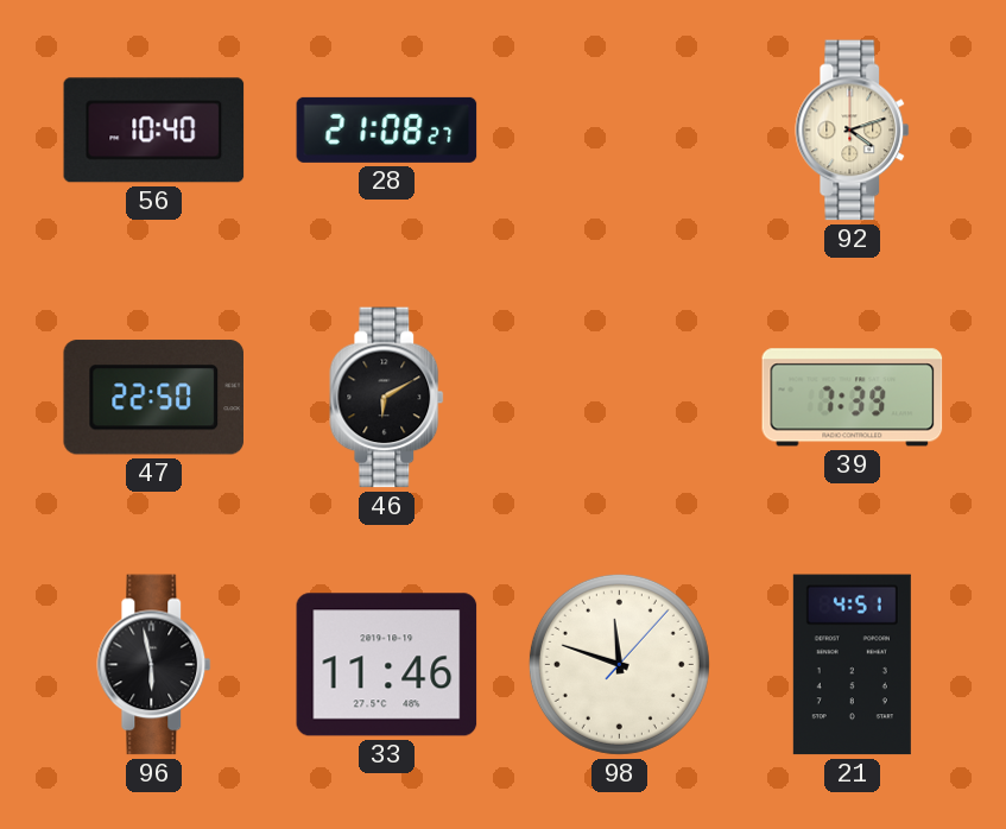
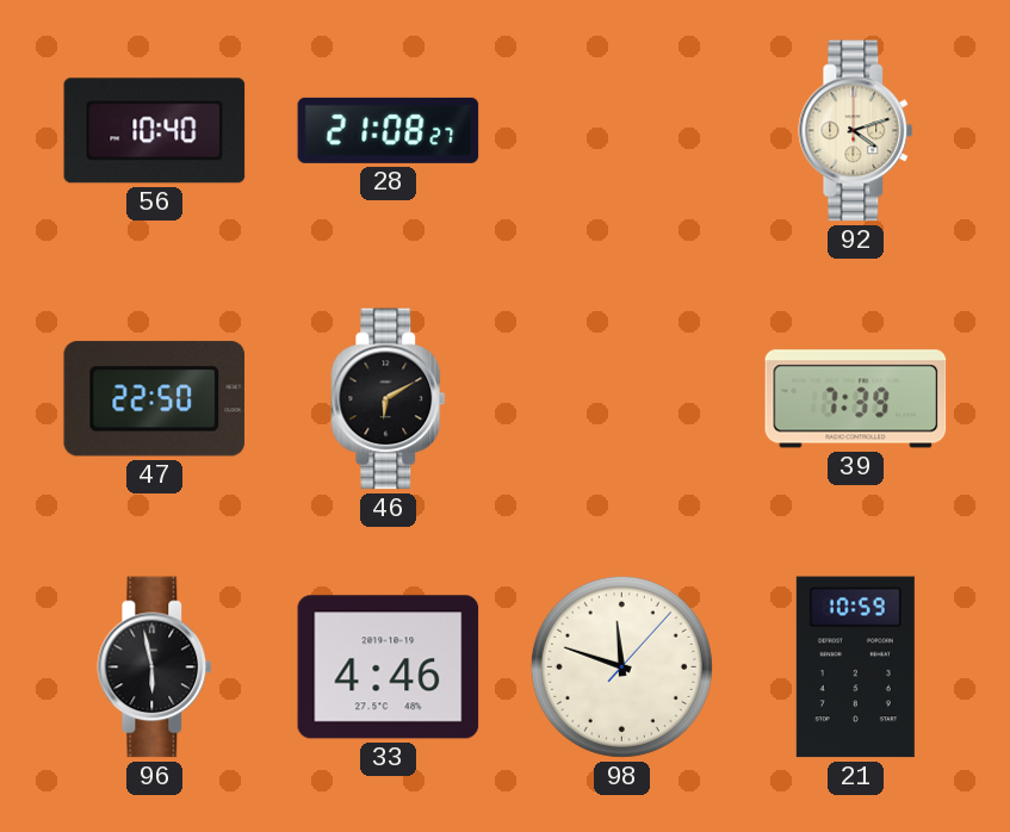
33: 11:46 -> 4:46
21: 4:51 -> 10:59
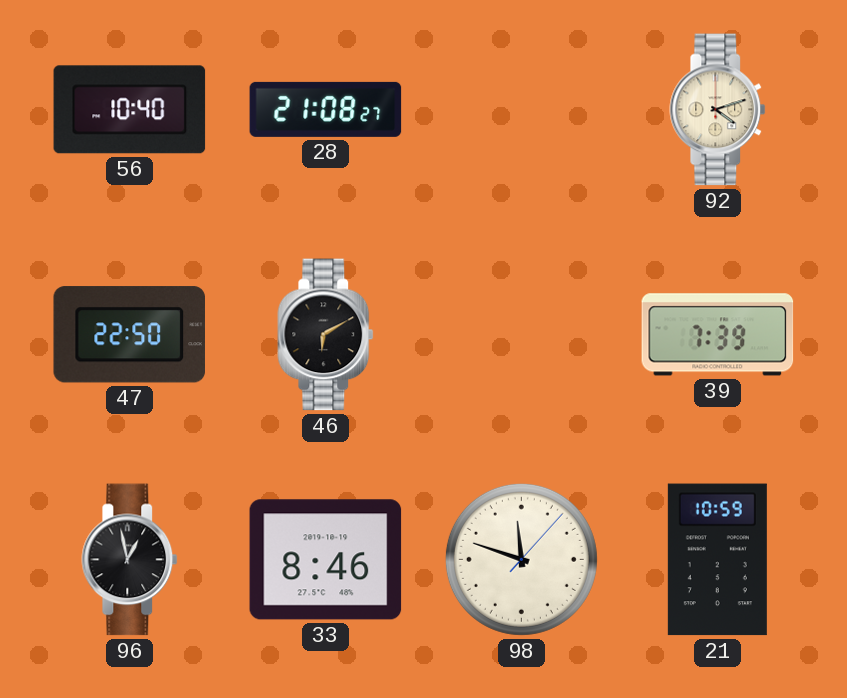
96: 5:58 -> 12:58
33: 4:46 -> 8:46
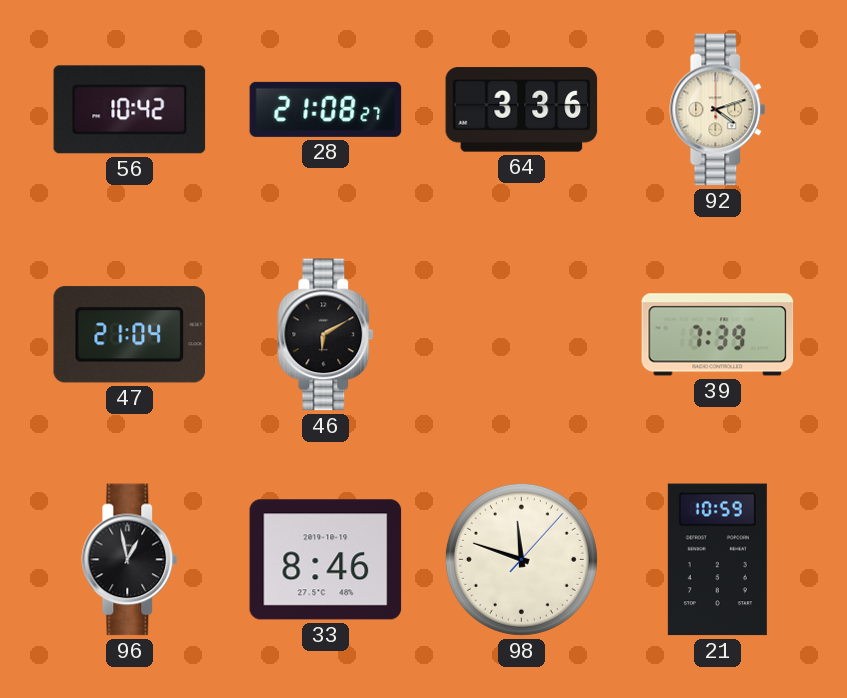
56: 10:40 -> 10:42
64: none -> 3:36
47: 22:50 -> 21:04
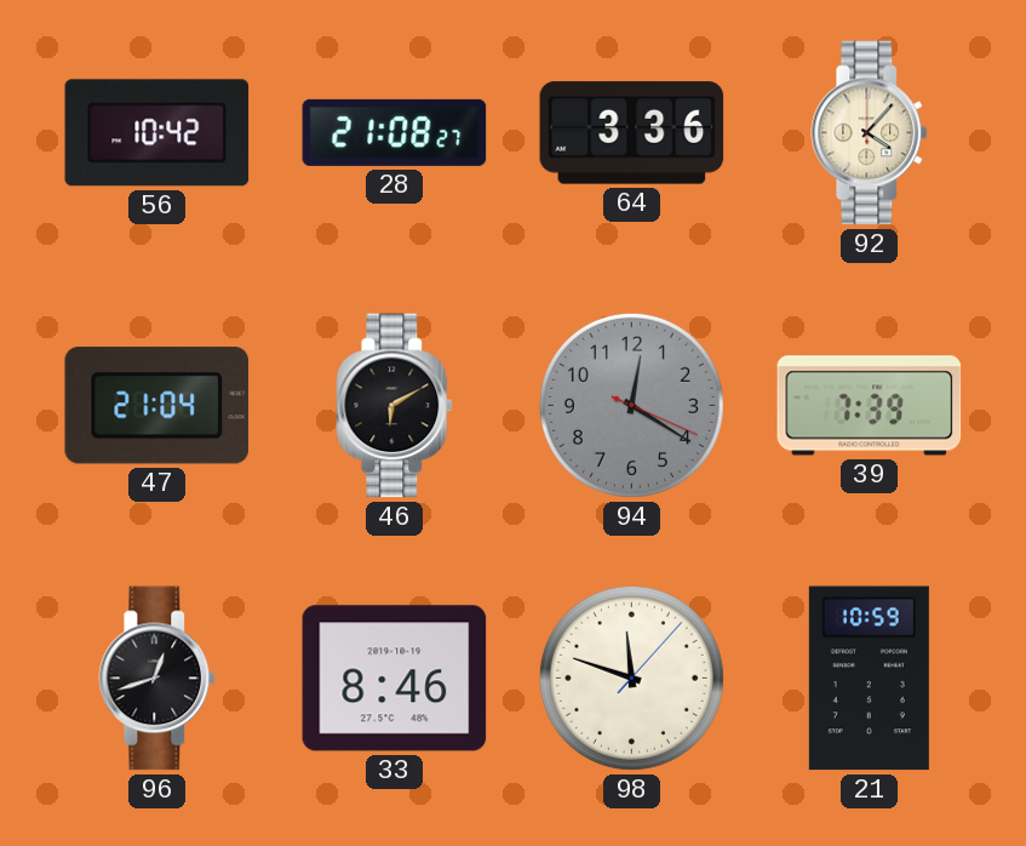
92: 4:12 -> 4:07
94: none -> 12:20
96: 12:58 -> 12:42
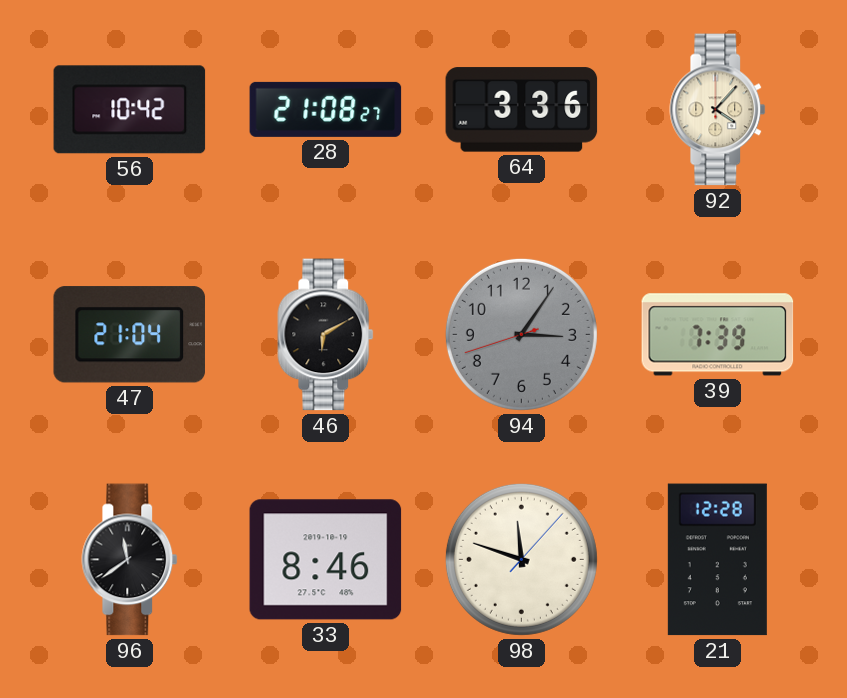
94: 12:20 -> 3:05
96: 12:42 -> 11:39
21: 10:59 -> 12:28
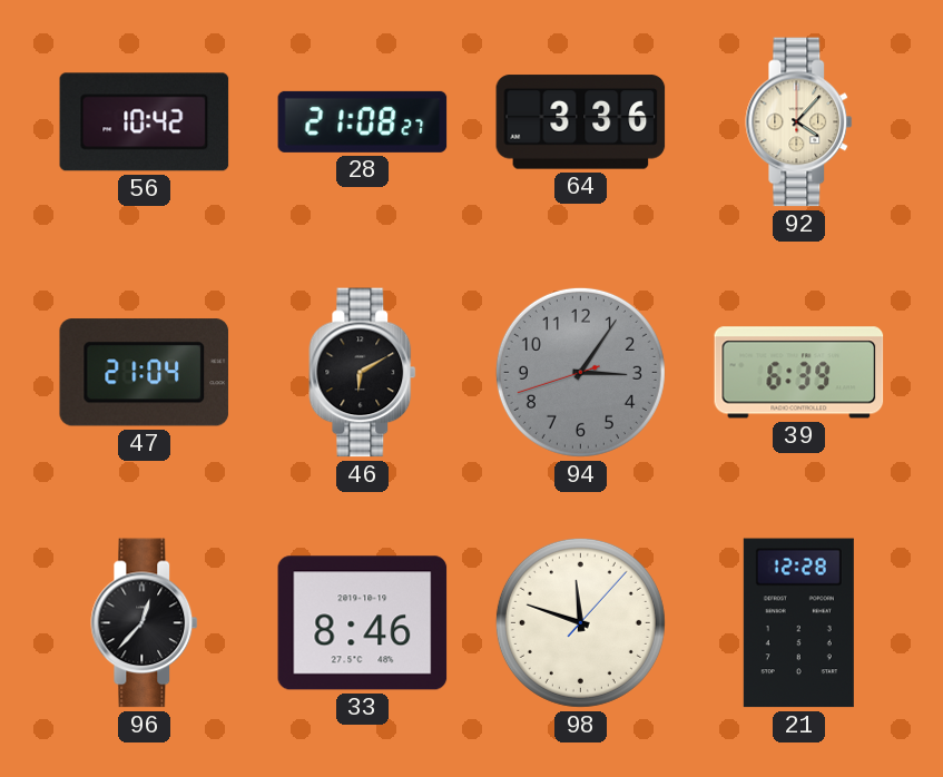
39: 7:39 -> 6:39
96: 11:39 -> 12:37
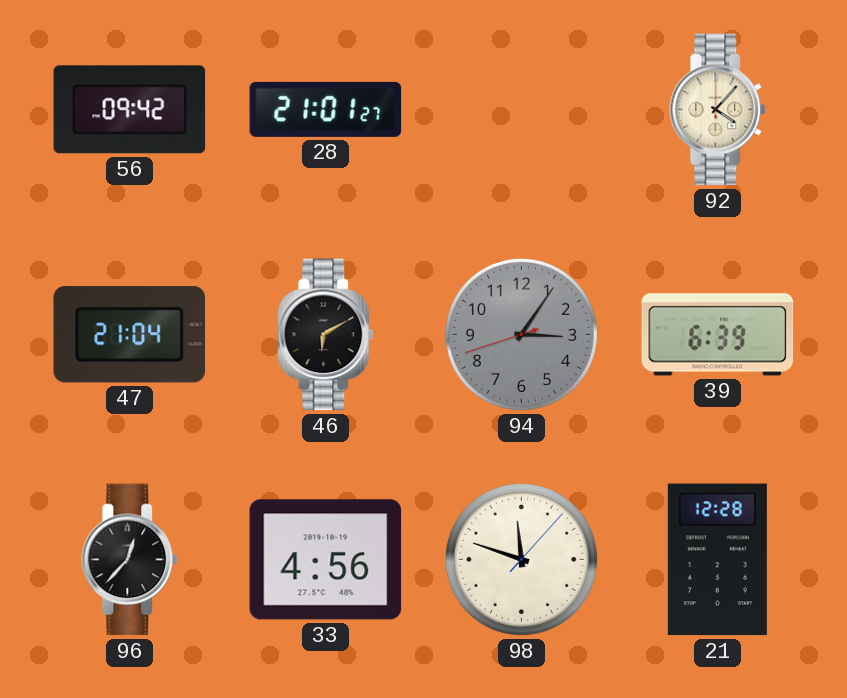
56: 10:42 -> 09:42
28: 21:08 -> 21:01
64: 3:36 -> none
33: 8:46 -> 4:56
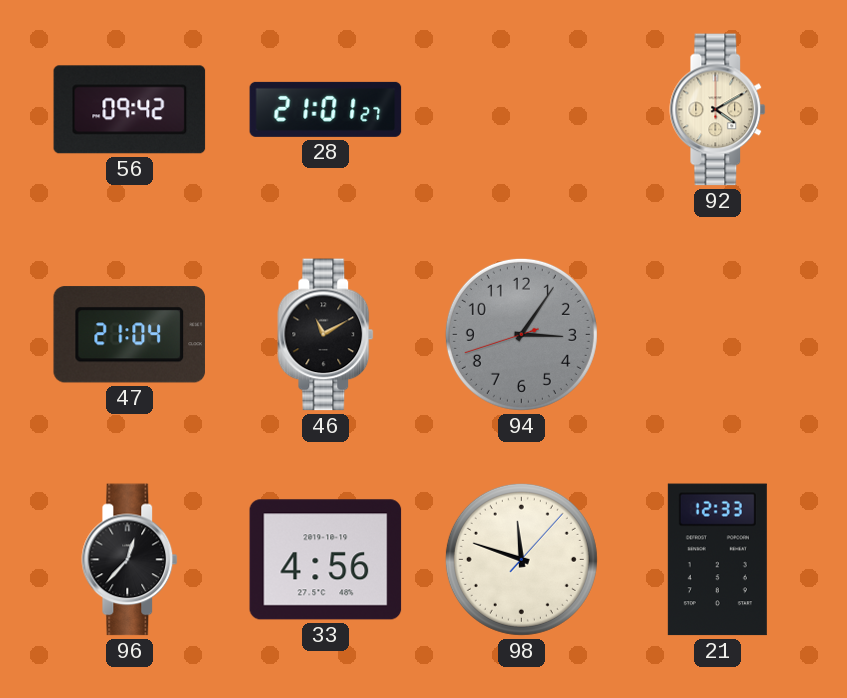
92: 4:07 -> 4:10
46: 6:10 -> 11:10
39: 6:39 -> none
21: 12:28 -> 12:33
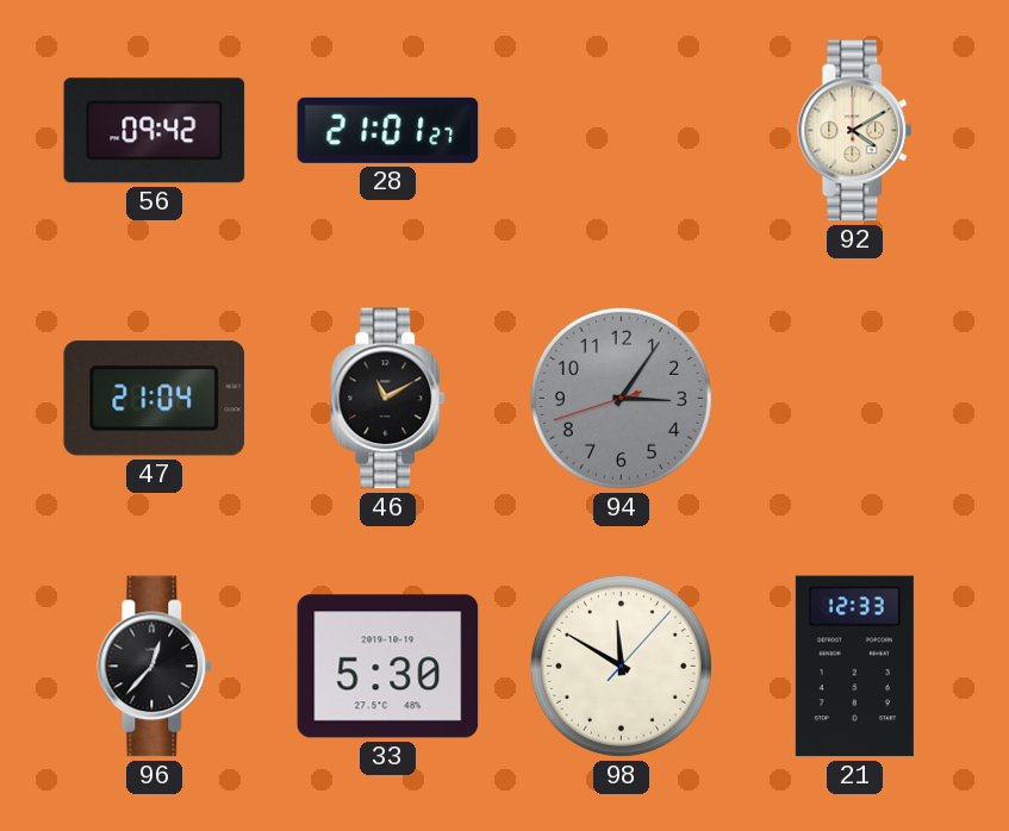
33: 4:56 -> 5:30
98: 11:48 -> 11:50
